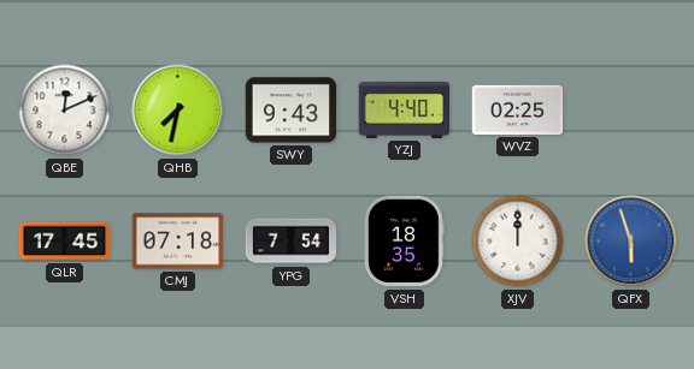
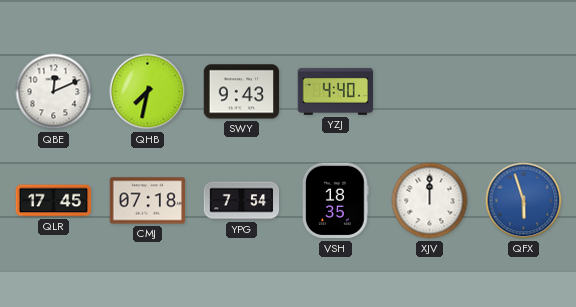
WVZ: 02:25 -> none
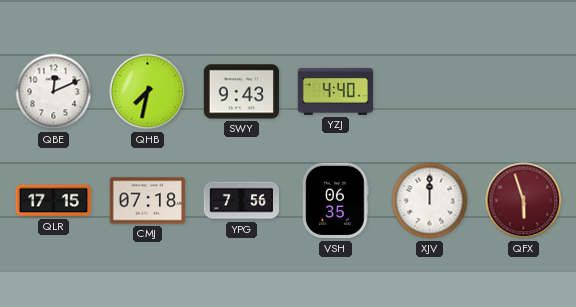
QLR: 17:45 -> 17:15
YPG: 7:54 -> 7:56
VSH: 18:35 -> 06:35
QFX dial: blue -> burgundy
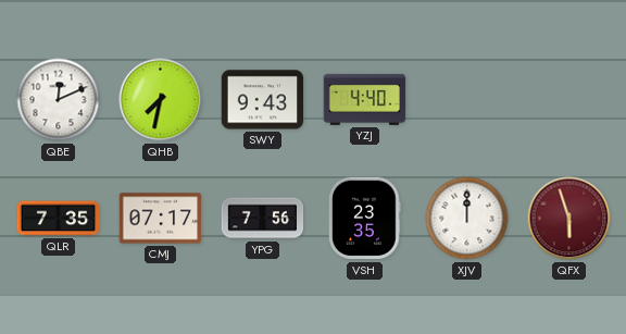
QLR: 17:15 -> 7:35
CMJ: 07:18 -> 07:17
VSH: 06:35 -> 23:35
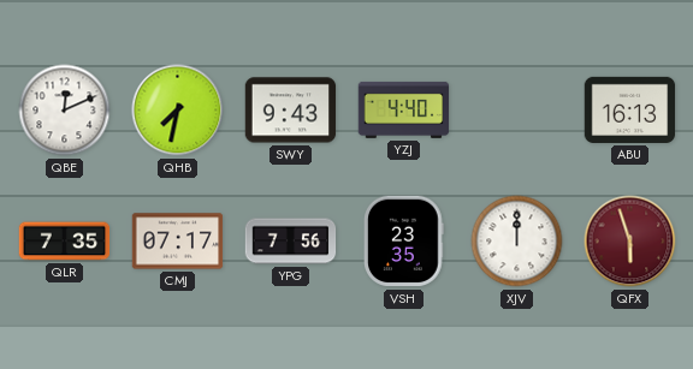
ABU: none -> 16:13
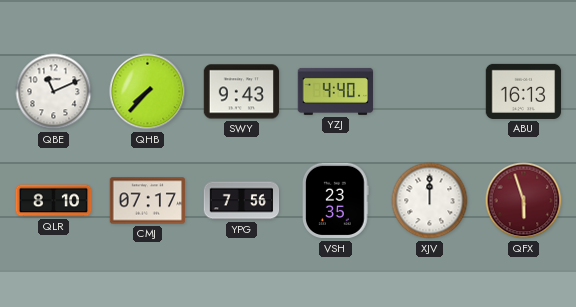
QBE: 12:11 -> 11:11
QHB: 7:32 -> 7:37
QLR: 7:35 -> 8:10
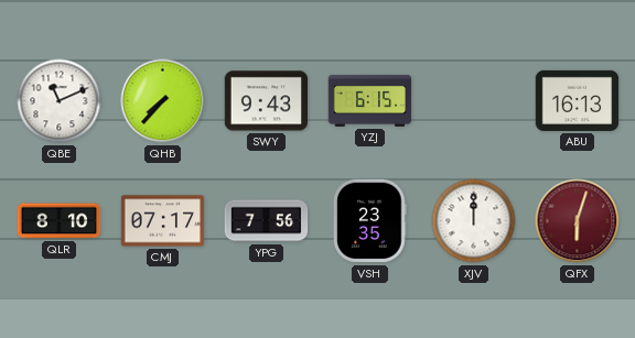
YZJ: 4:40 -> 6:15
QFX: 5:57 -> 6:03
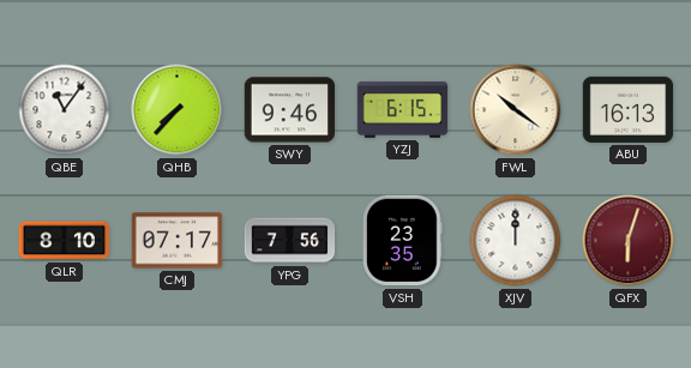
QBE: 11:11 -> 11:06
SWY: 9:43 -> 9:46
FWL: none -> 10:21
